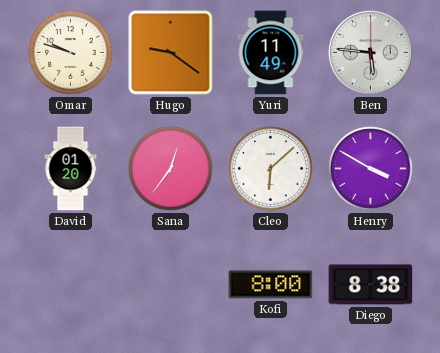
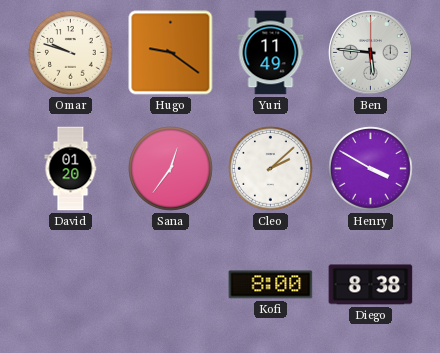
Cleo: 6:08 -> 2:08
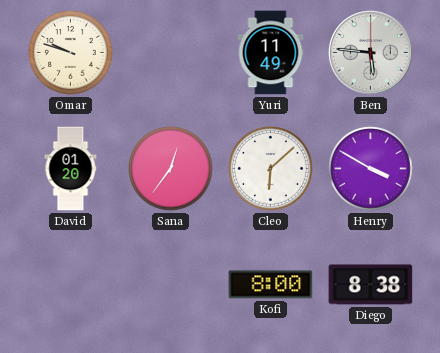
Hugo: 9:21 -> none
Cleo: 2:08 -> 6:08
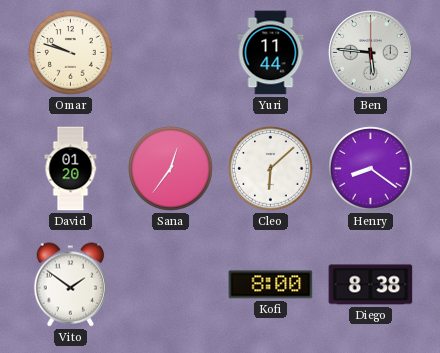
Yuri: 11:49 -> 11:44
Henry: 3:50 -> 8:21
Vito: none -> 1:51
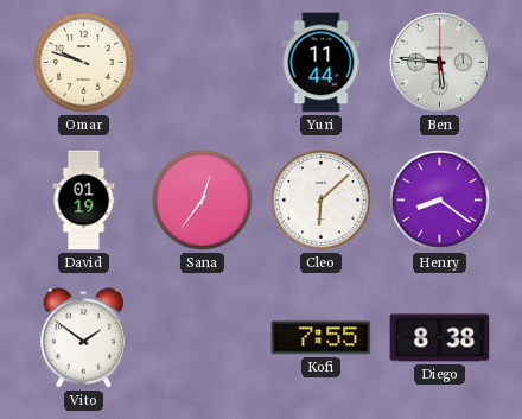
David: 01:20 -> 01:19
Kofi: 8:00 -> 7:55
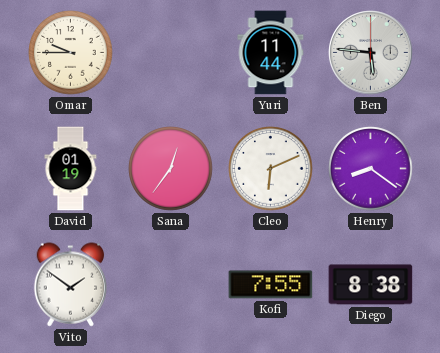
Omar: 9:48 -> 9:45
Cleo: 6:08 -> 6:11
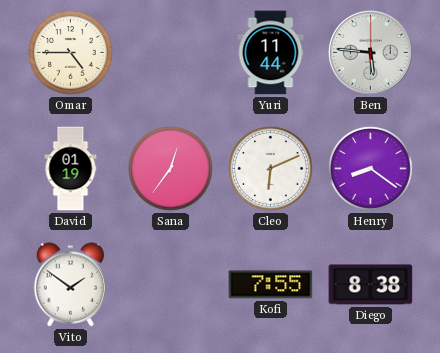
Omar: 9:45 -> 4:45
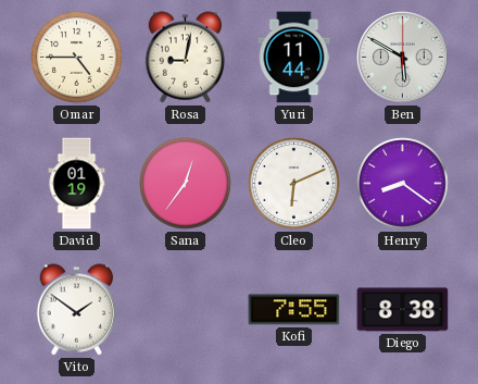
Rosa: none -> 9:02
Ben: 5:46 -> 5:50
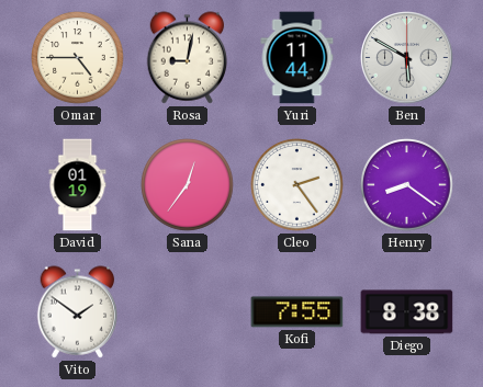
Cleo: 6:11 -> 2:24
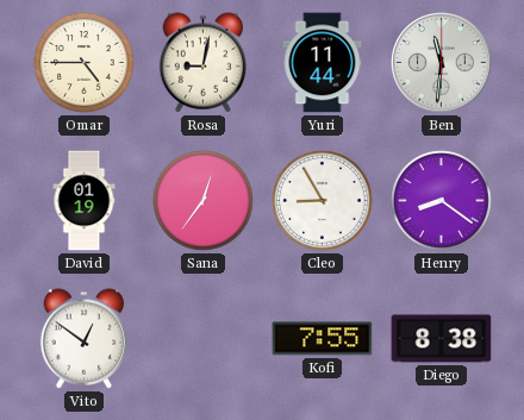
Ben: 5:50 -> 11:31
Cleo: 2:24 -> 8:55
Vito: 1:51 -> 12:51
